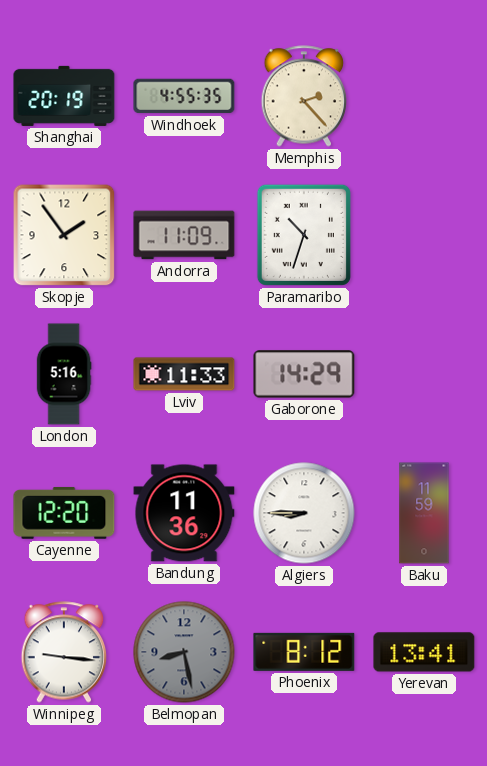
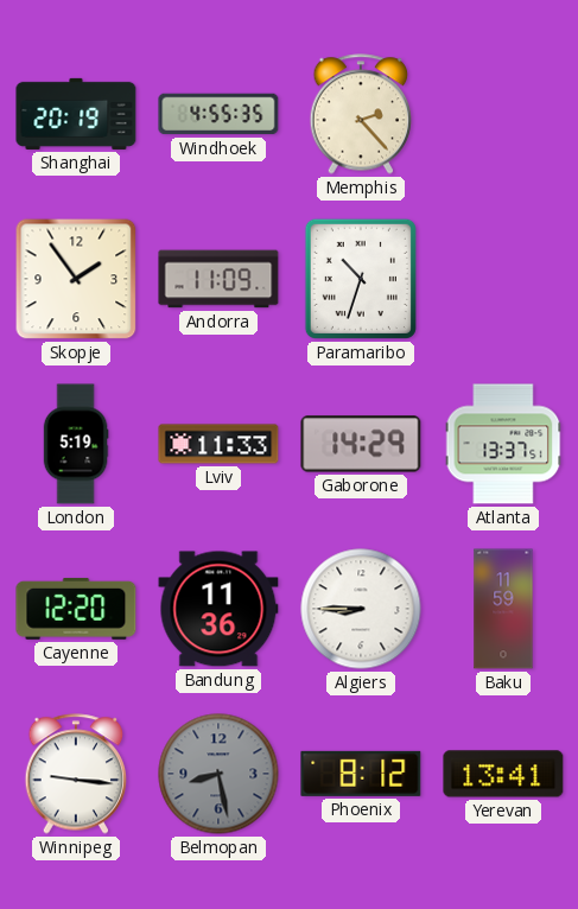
London: 5:16 -> 5:19
Atlanta: none -> 13:37
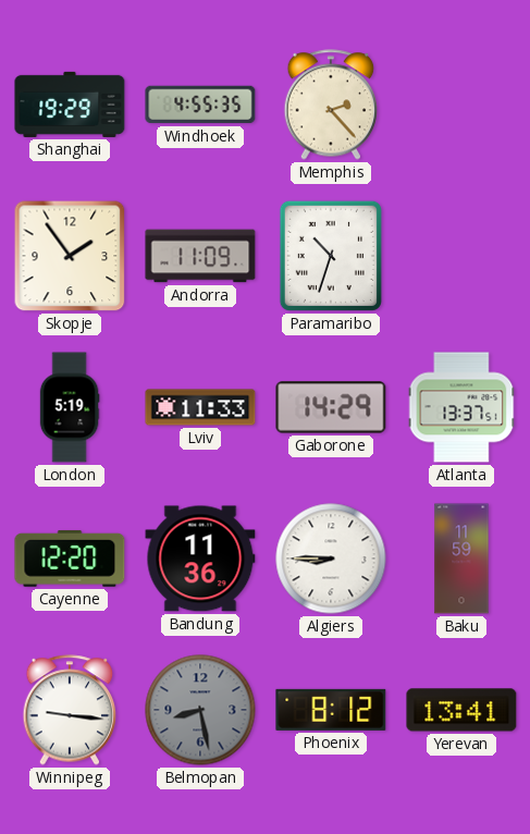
Shanghai: 20:19 -> 19:29
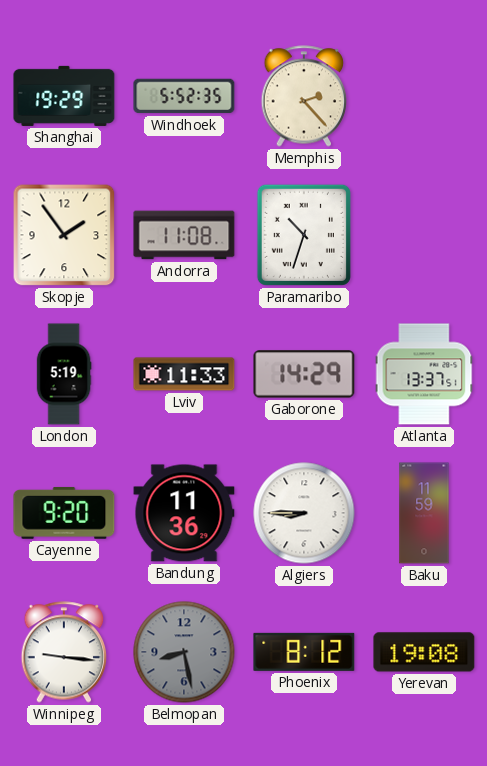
Windhoek: 4:55 -> 5:52
Andorra: 11:09 -> 11:08
Cayenne: 12:20 -> 9:20
Yerevan: 13:41 -> 19:08
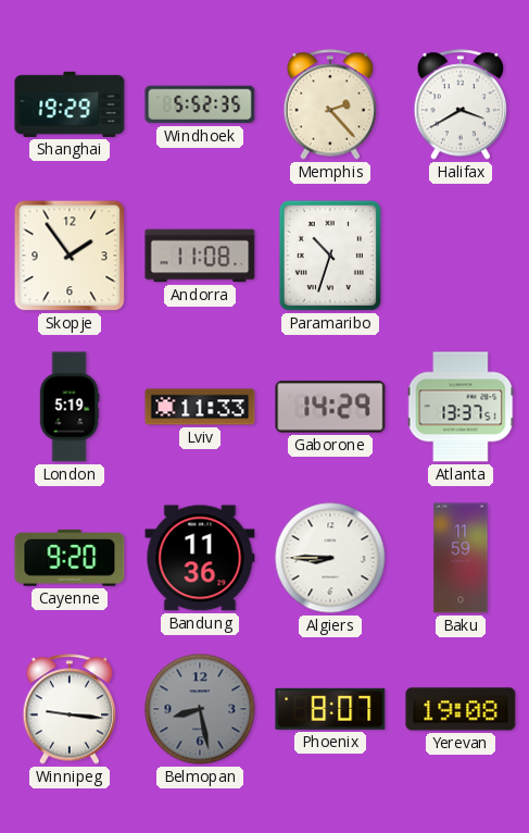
Halifax: none -> 3:40
Phoenix: 8:12 -> 8:07
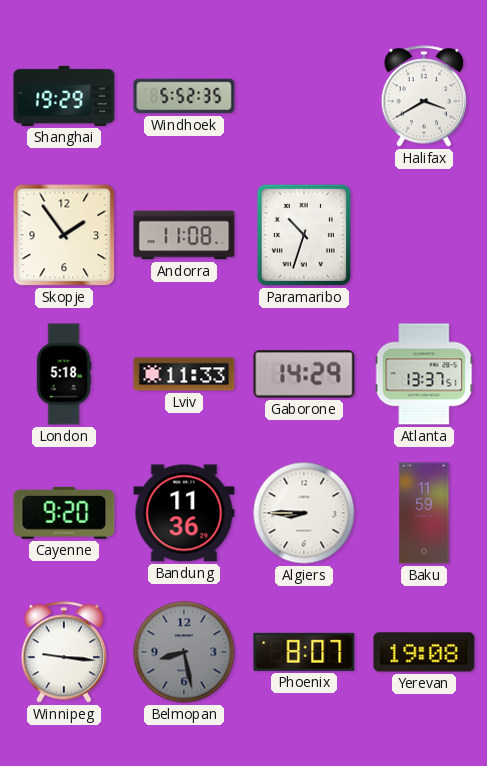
Memphis: 2:23 -> none
London: 5:19 -> 5:18
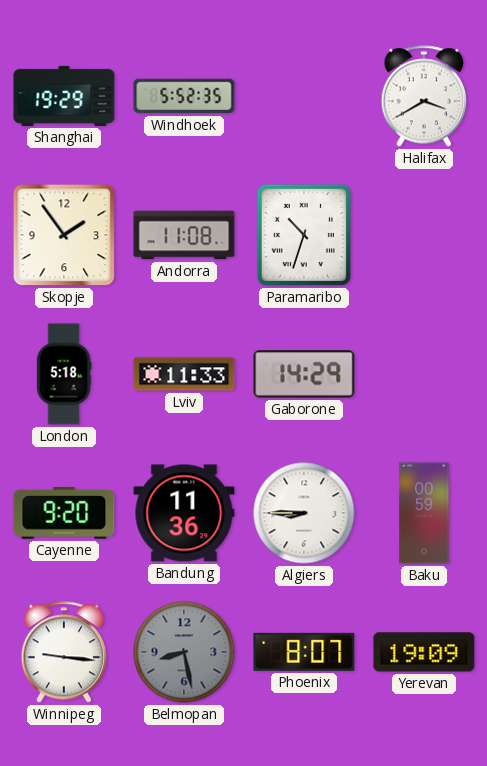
Atlanta: 13:37 -> none
Baku: 11:59 -> 00:59
Yerevan: 19:08 -> 19:09
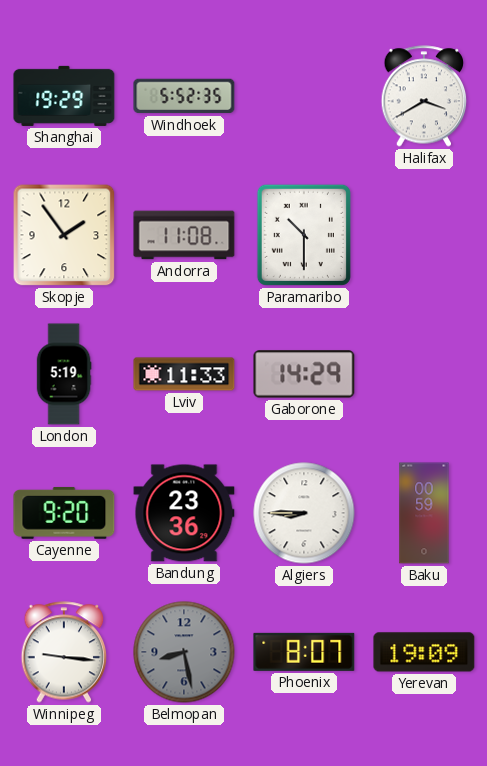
Paramaribo: 10:33 -> 10:30
London: 5:18 -> 5:19
Bandung: 11:36 -> 23:36
